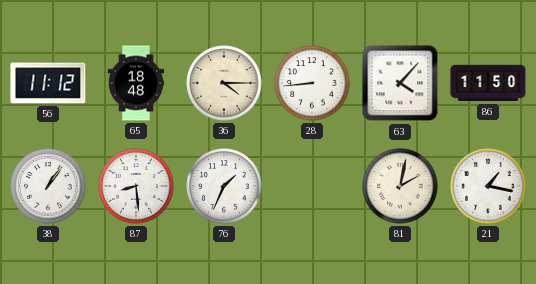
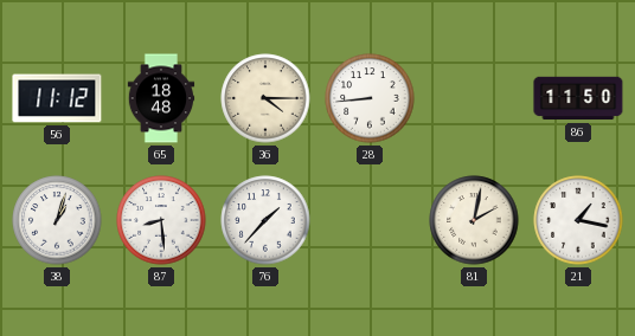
63: 4:07 -> none
38: 1:06 -> 1:03
76: 1:34 -> 1:37
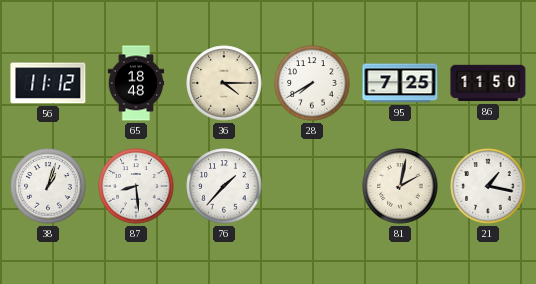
28: 8:44 -> 7:40
95: none -> 7:25
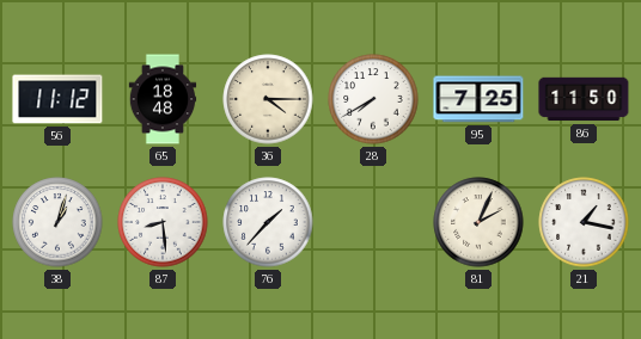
81: 2:02 -> 2:04
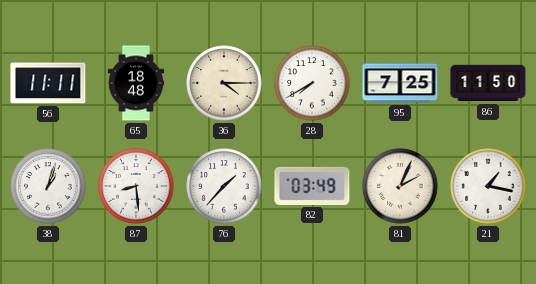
56: 11:12 -> 11:11
82: none -> 03:49
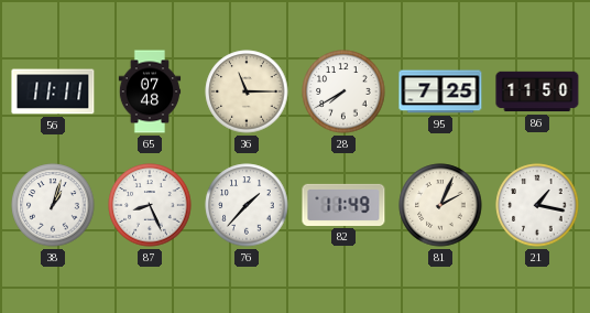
65: 18:48 -> 07:48
36: 4:15 -> 11:15
87: 8:29 -> 8:26
82: 03:49 -> 11:49
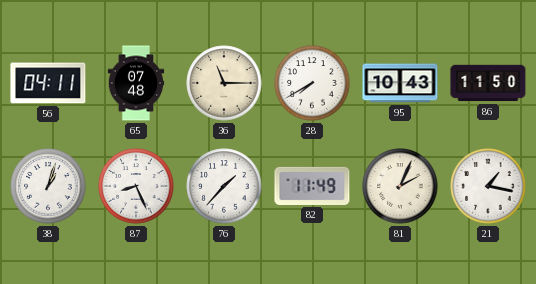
56: 11:11 -> 04:11
95: 7:25 -> 10:43
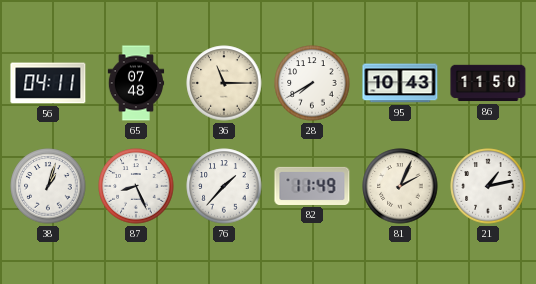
21: 1:17 -> 1:13
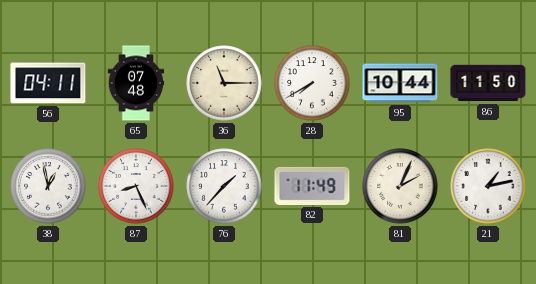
95: 10:43 -> 10:44
38: 1:03 -> 12:58
